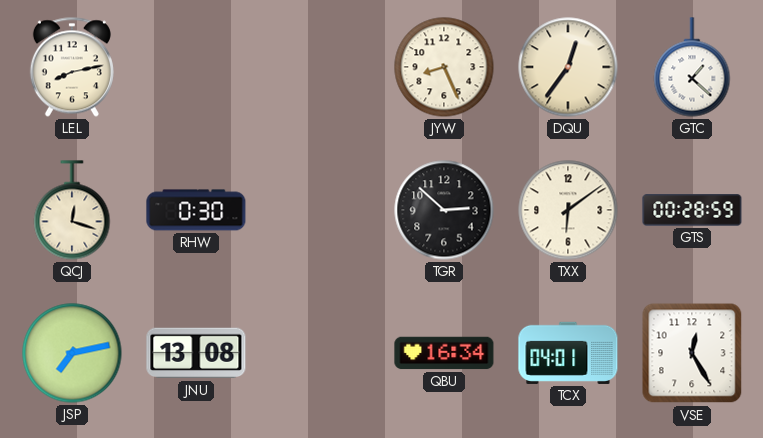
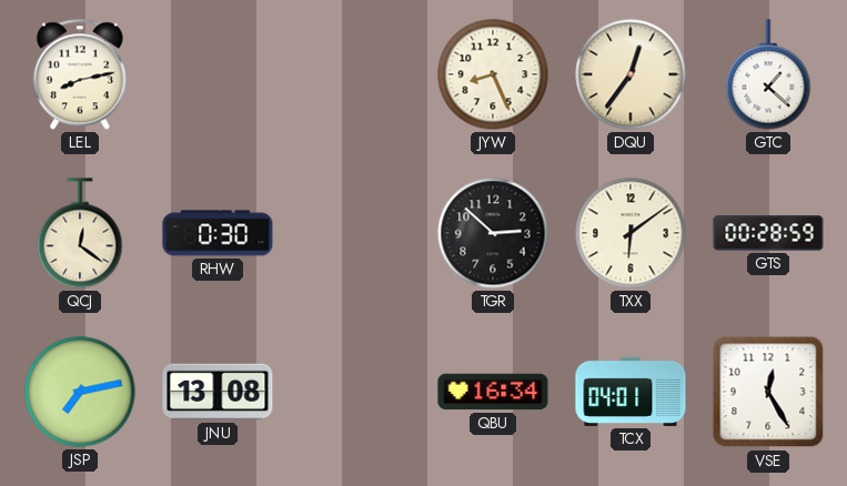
QCJ: 12:18 -> 12:21
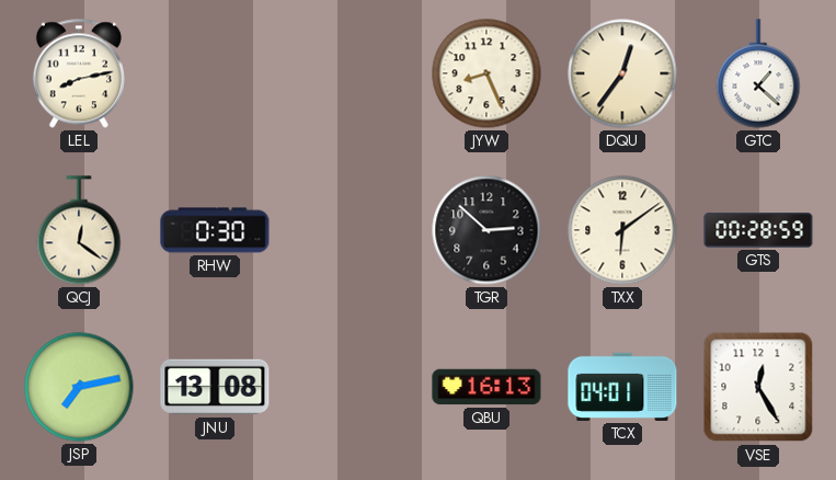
QBU: 16:34 -> 16:13
